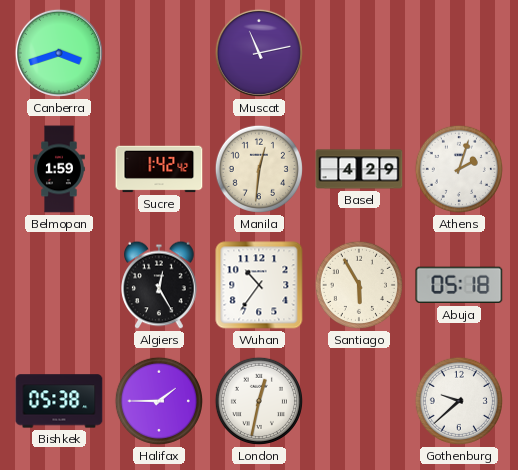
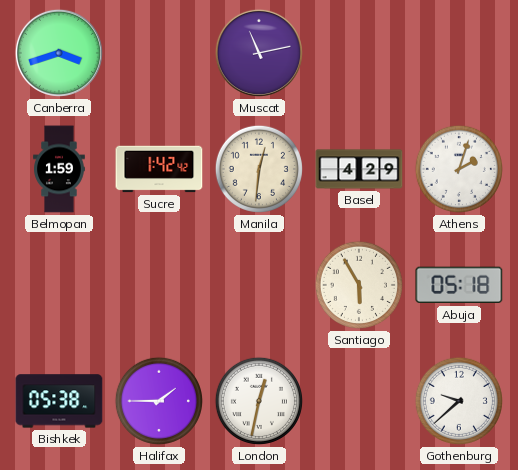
Algiers: 12:25 -> none
Wuhan: 10:36 -> none
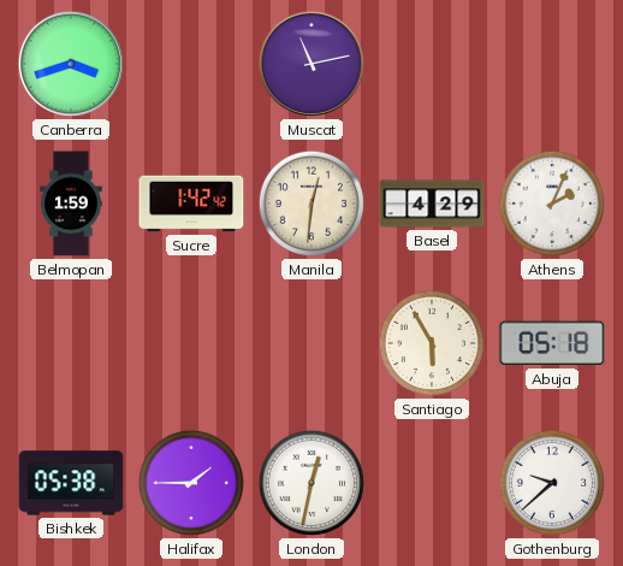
Athens: 2:03 -> 2:04
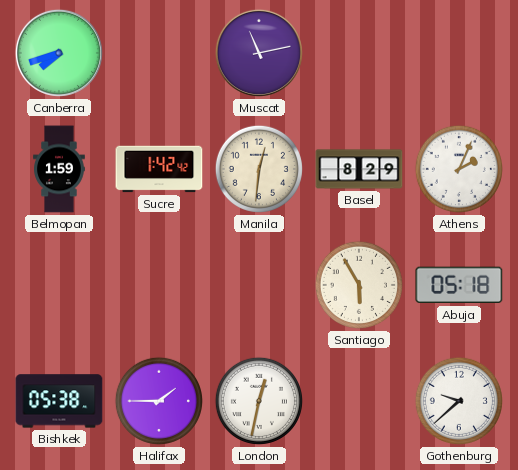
Canberra: 3:42 -> 7:42
Basel: 4:29 -> 8:29
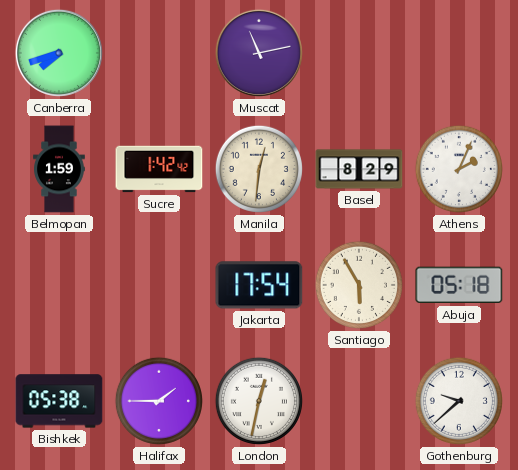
Jakarta: none -> 17:54
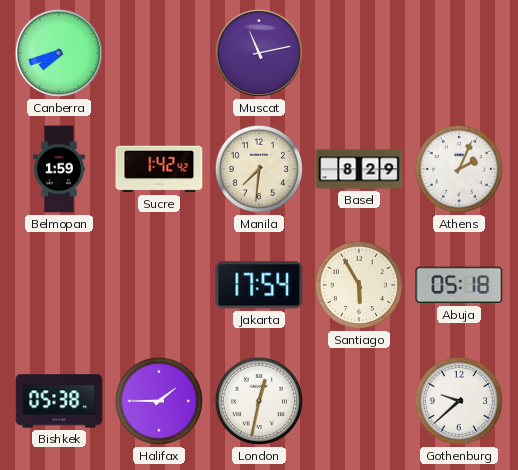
Manila: 12:31 -> 7:31
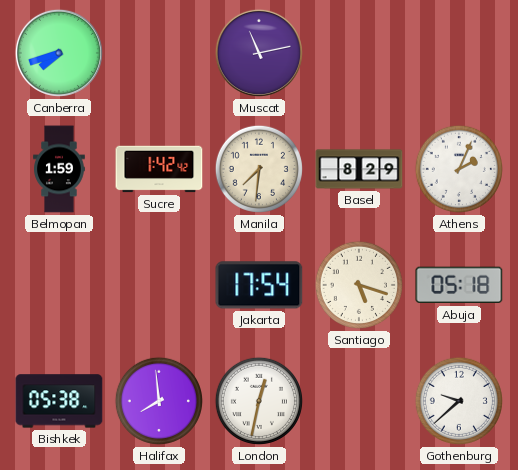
Santiago: 5:55 -> 5:18
Halifax: 1:45 -> 7:59
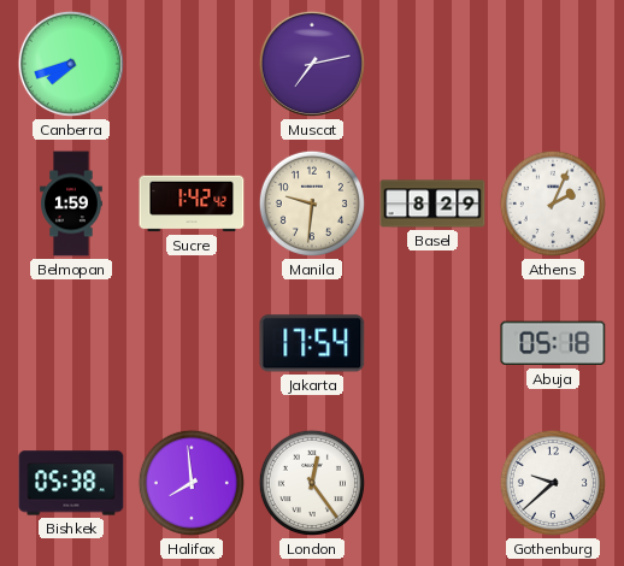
Muscat: 11:13 -> 7:13
Manila: 7:31 -> 9:31
Santiago: 5:18 -> none
London: 12:32 -> 12:24
